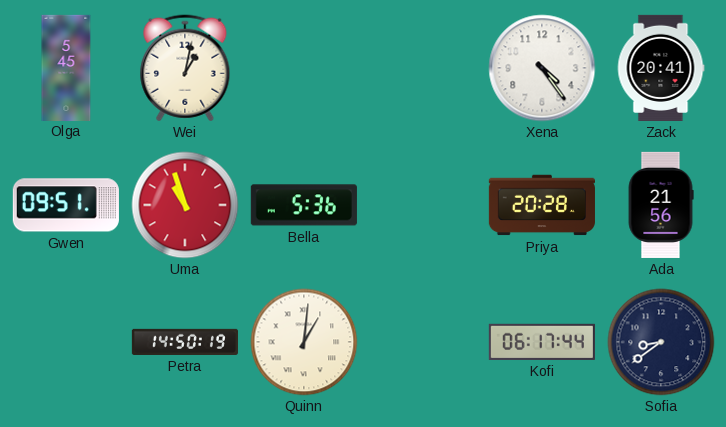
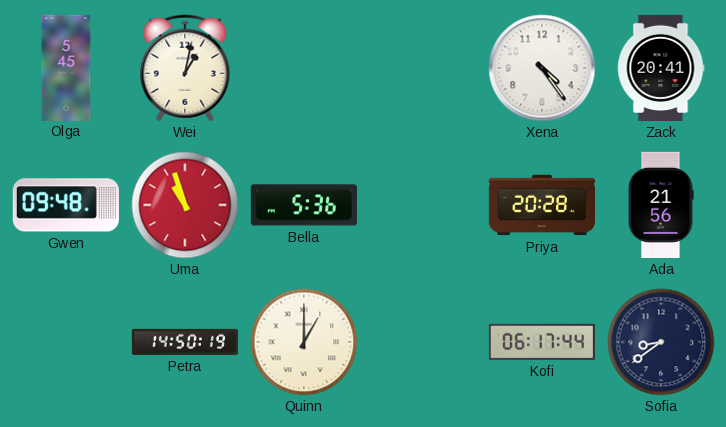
Gwen: 09:51 -> 09:48
Quinn: 1:01 -> 1:00
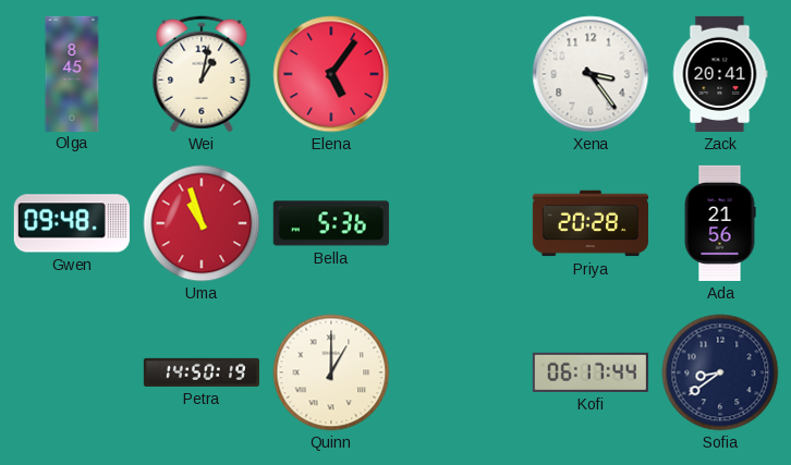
Olga: 5:45 -> 8:45
Elena: none -> 5:06
Xena: 4:24 -> 3:24
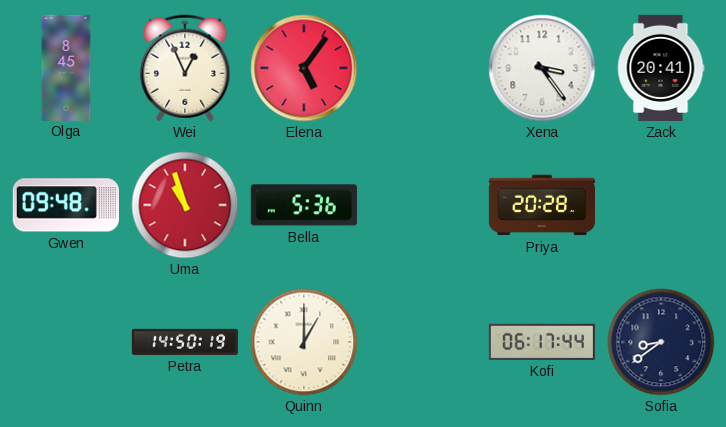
Wei: 1:02 -> 12:56
Ada: 21:56 -> none
